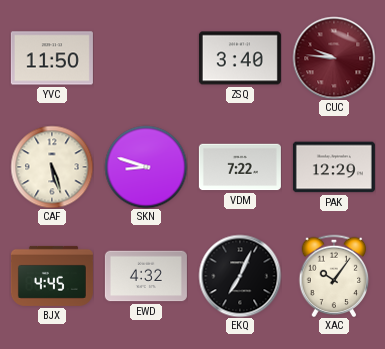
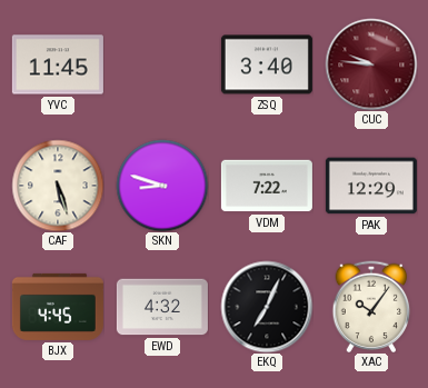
YVC: 11:50 -> 11:45
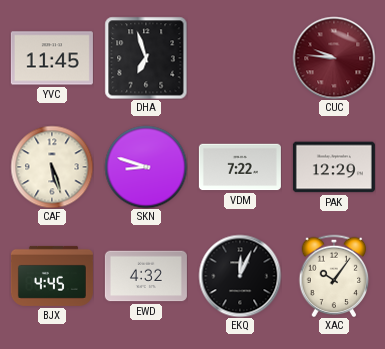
DHA: none -> 6:57
ZSQ: 3:40 -> none
EKQ: 7:04 -> 12:04
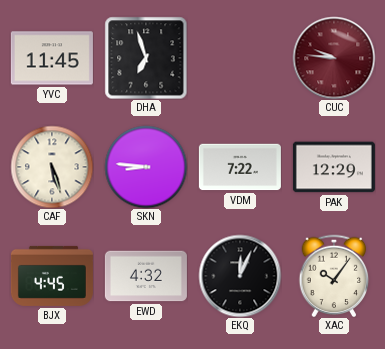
SKN: 8:48 -> 8:46
